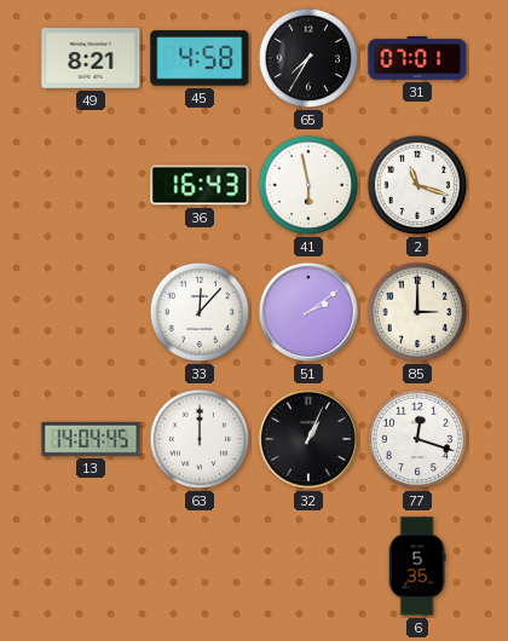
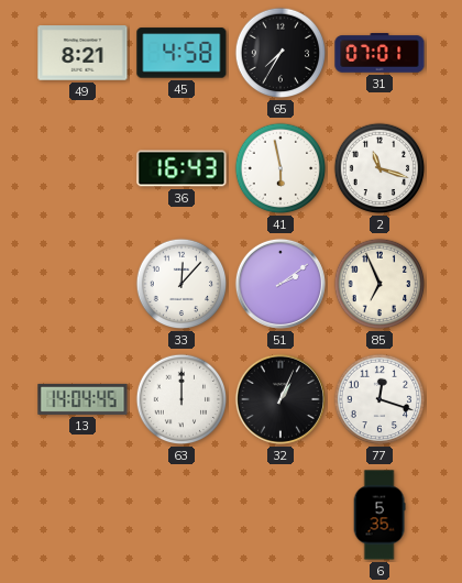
85: 3:00 -> 6:56
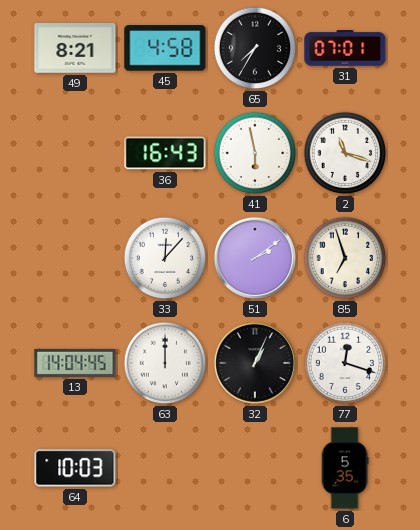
85: 6:56 -> 6:57
64: none -> 10:03
